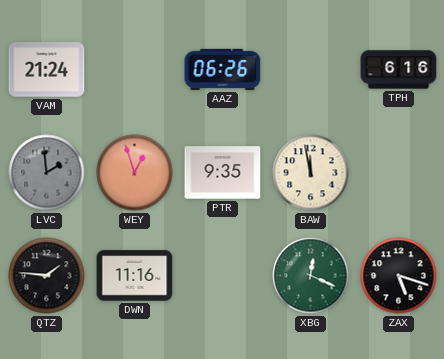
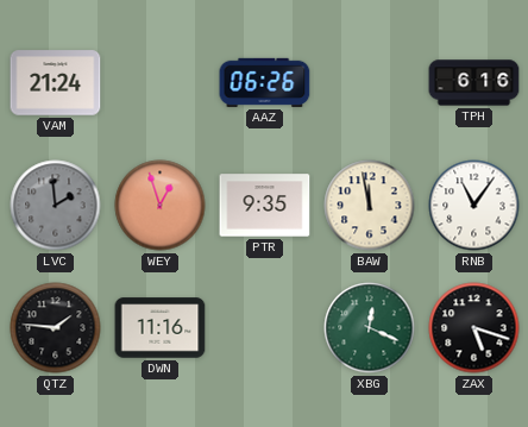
RNB: none -> 11:06
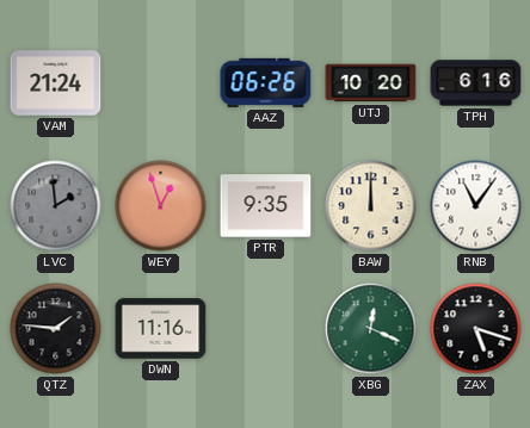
UTJ: none -> 10:20
BAW: 11:58 -> 12:00
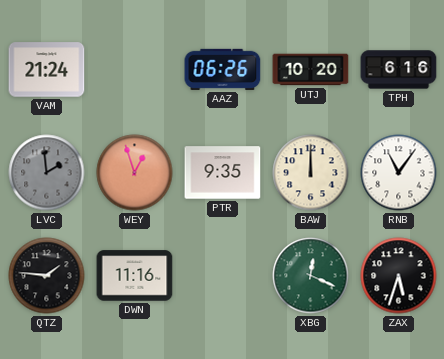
ZAX: 5:18 -> 5:33
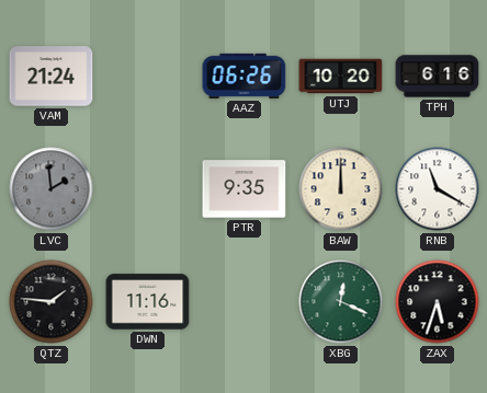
WEY: 12:57 -> none
RNB: 11:06 -> 11:20
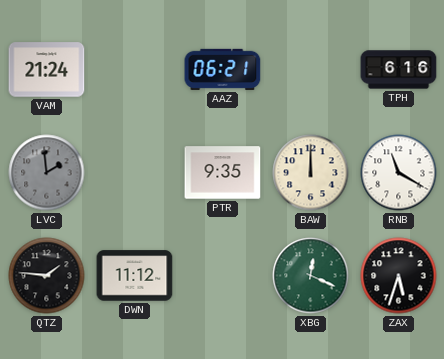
AAZ: 06:26 -> 06:21
UTJ: 10:20 -> none
DWN: 11:16 -> 11:12
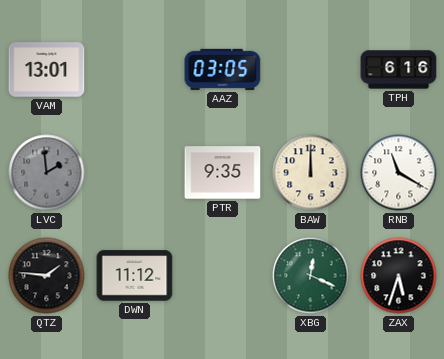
VAM: 21:24 -> 13:01
AAZ: 06:21 -> 03:05
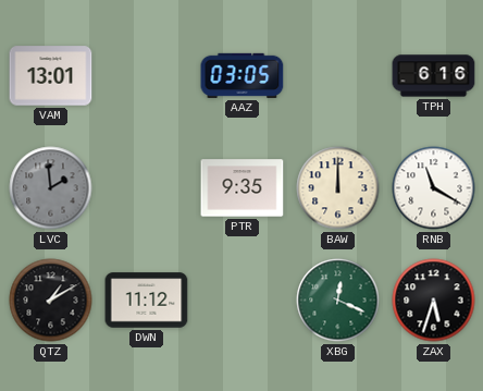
QTZ: 1:46 -> 1:10
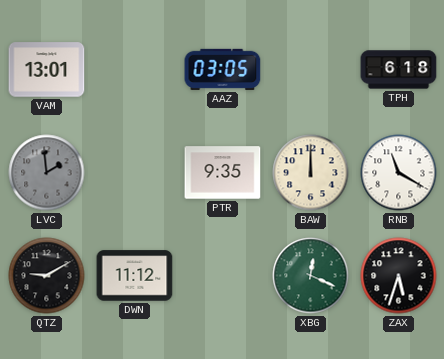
TPH: 6:16 -> 6:18
QTZ: 1:10 -> 9:10
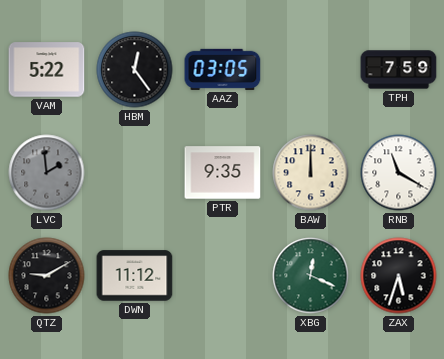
VAM: 13:01 -> 5:22
HBM: none -> 12:24
TPH: 6:18 -> 7:59
